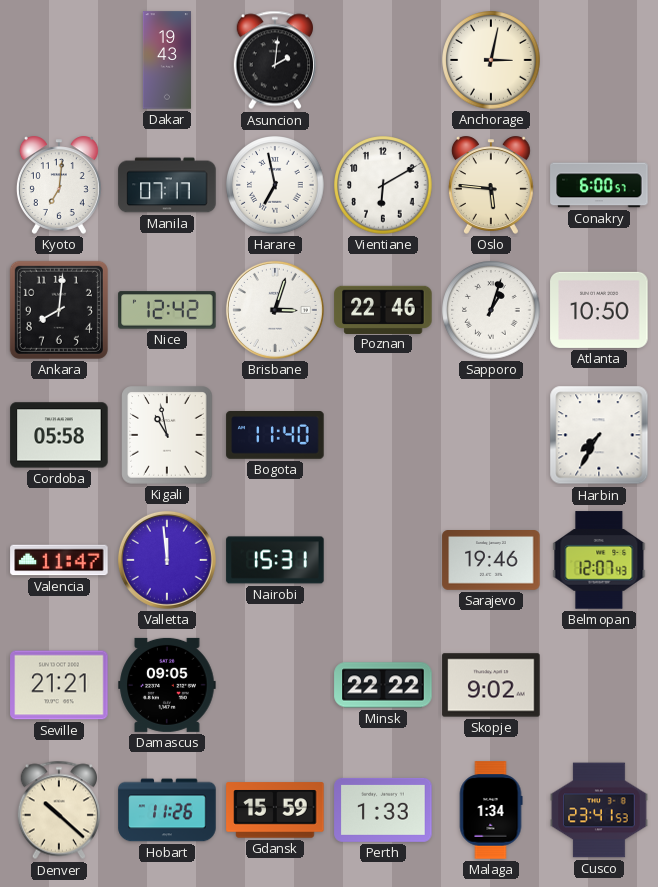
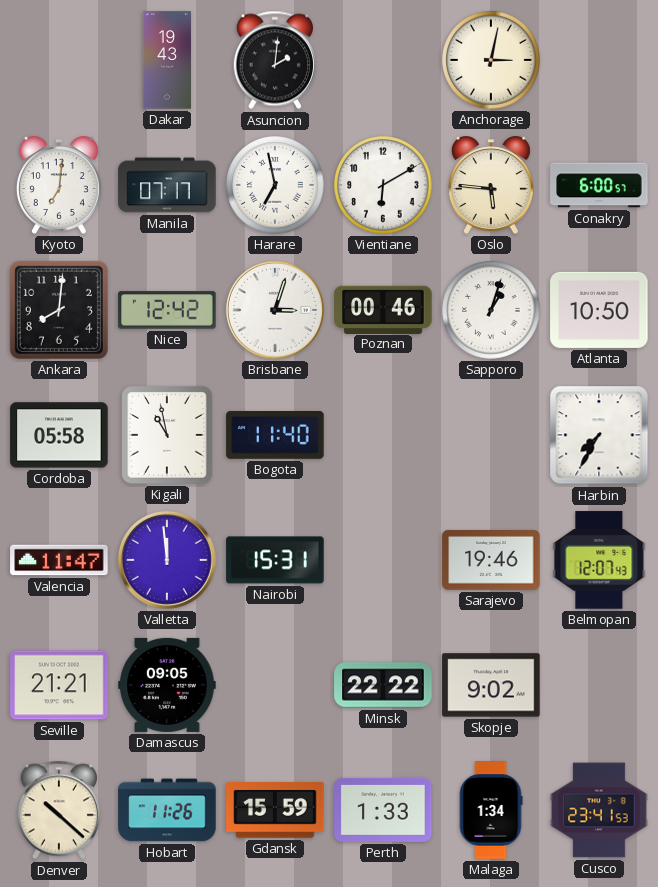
Poznan: 22:46 -> 00:46
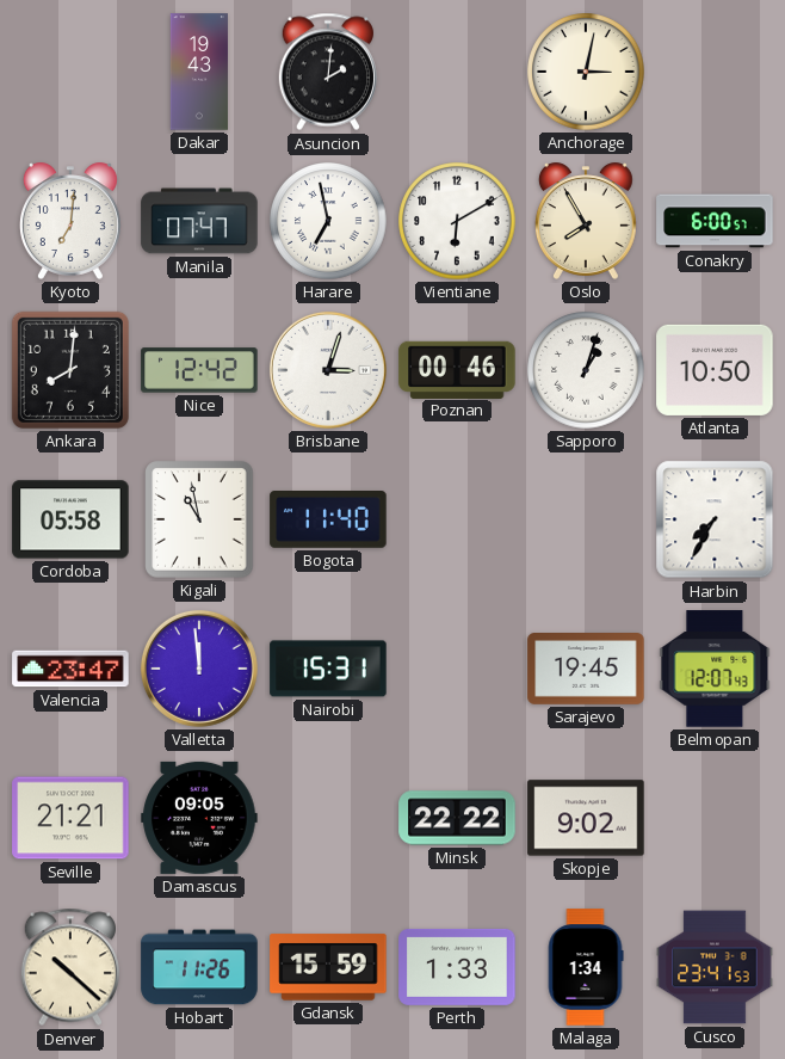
Manila: 07:17 -> 07:47
Oslo: 5:46 -> 7:55
Valencia: 11:47 -> 23:47
Sarajevo: 19:46 -> 19:45
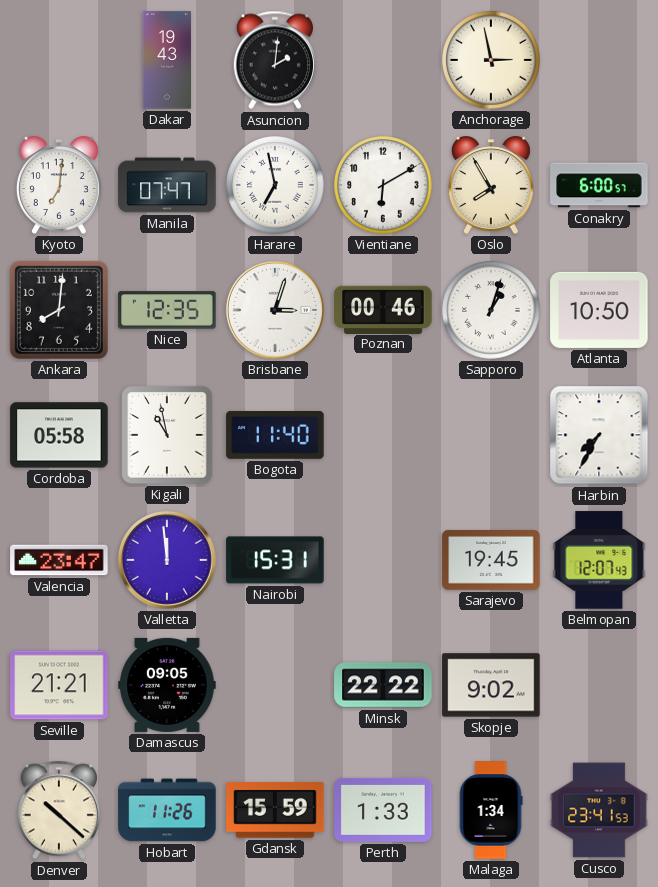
Anchorage: 3:02 -> 2:58
Nice: 12:42 -> 12:35
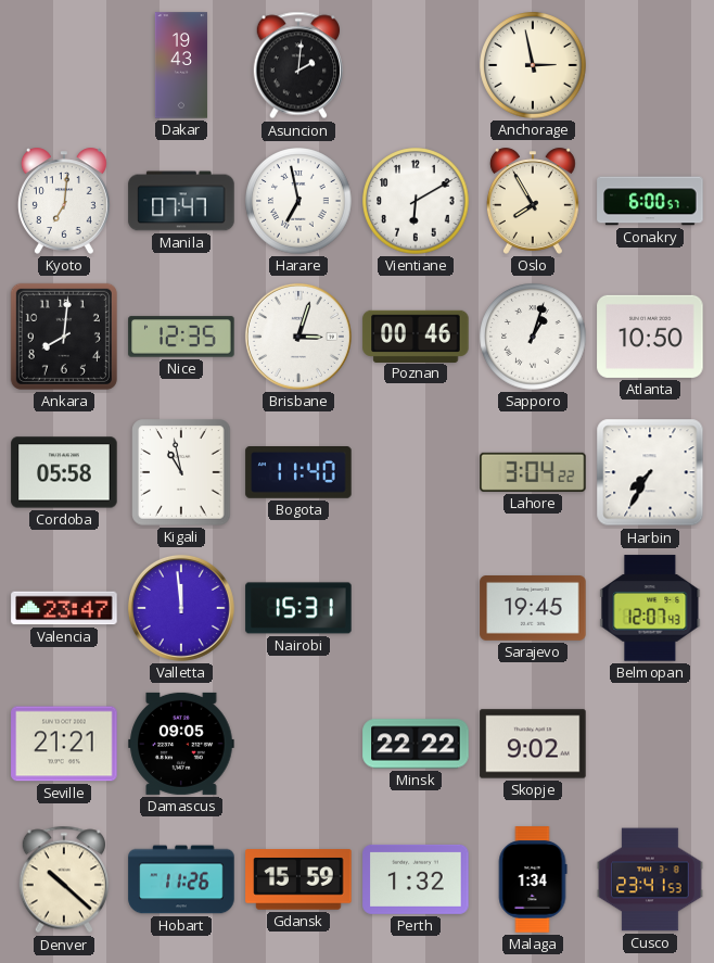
Lahore: none -> 3:04
Perth: 1:33 -> 1:32
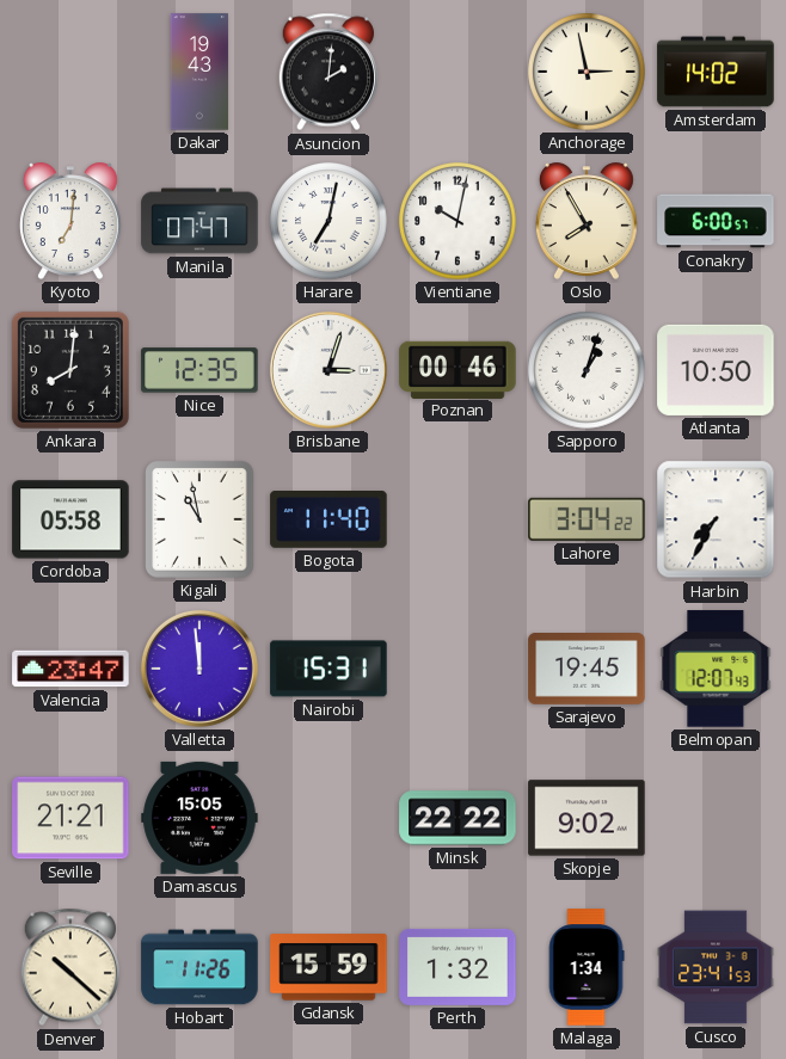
Amsterdam: none -> 14:02
Harare: 6:58 -> 7:02
Vientiane: 6:10 -> 10:02
Damascus: 09:05 -> 15:05
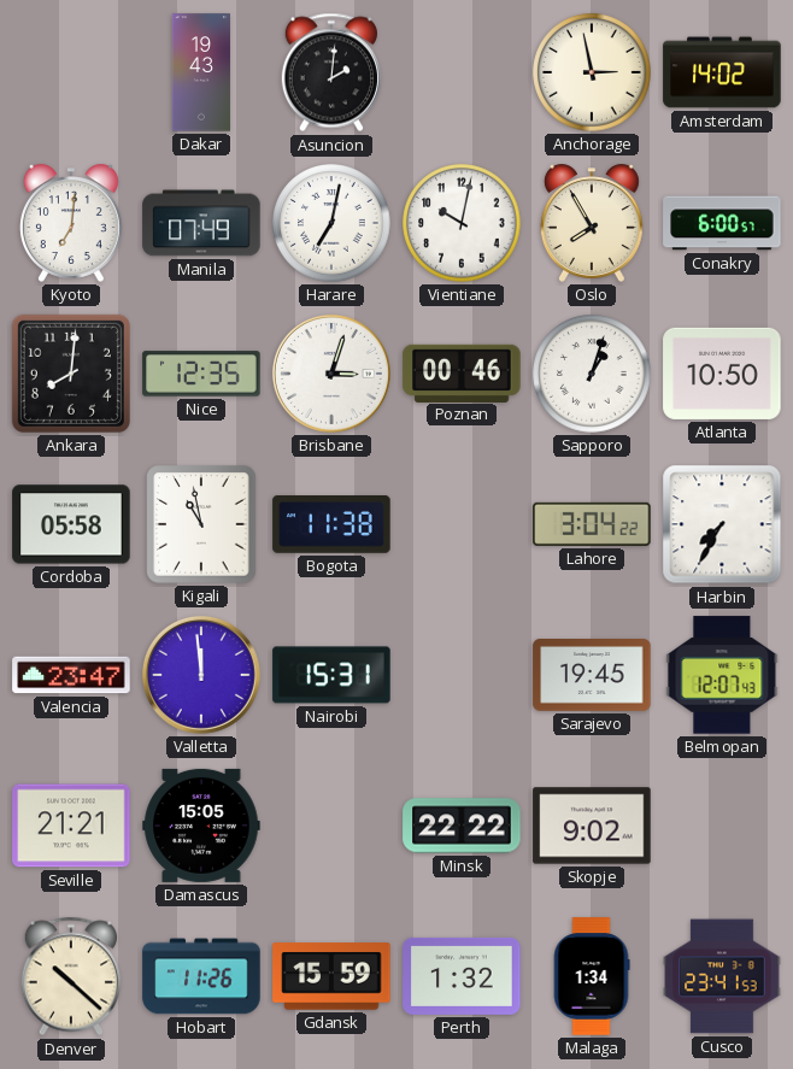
Manila: 07:47 -> 07:49
Bogota: 11:40 -> 11:38
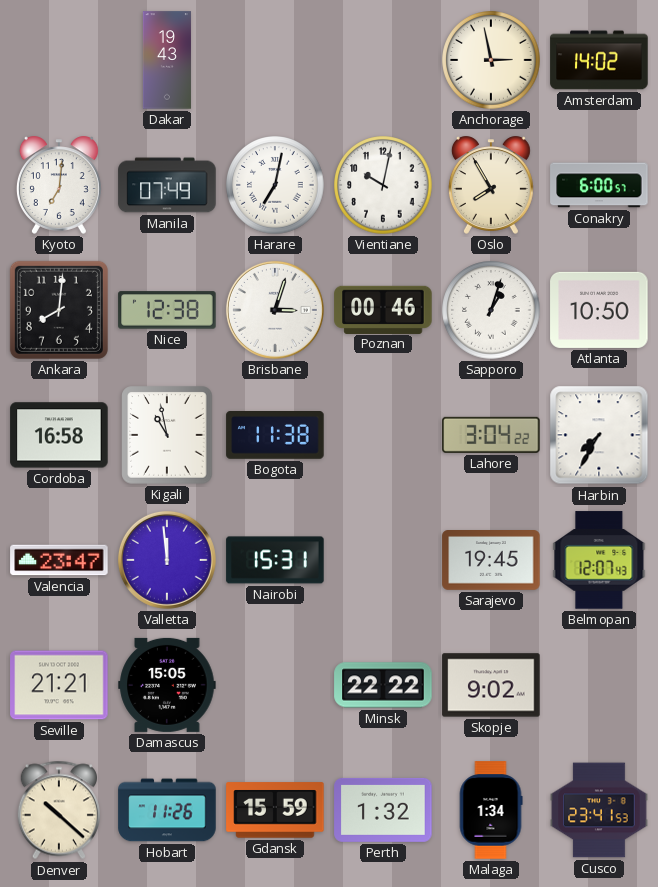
Asuncion: 2:01 -> none
Nice: 12:35 -> 12:38
Cordoba: 05:58 -> 16:58
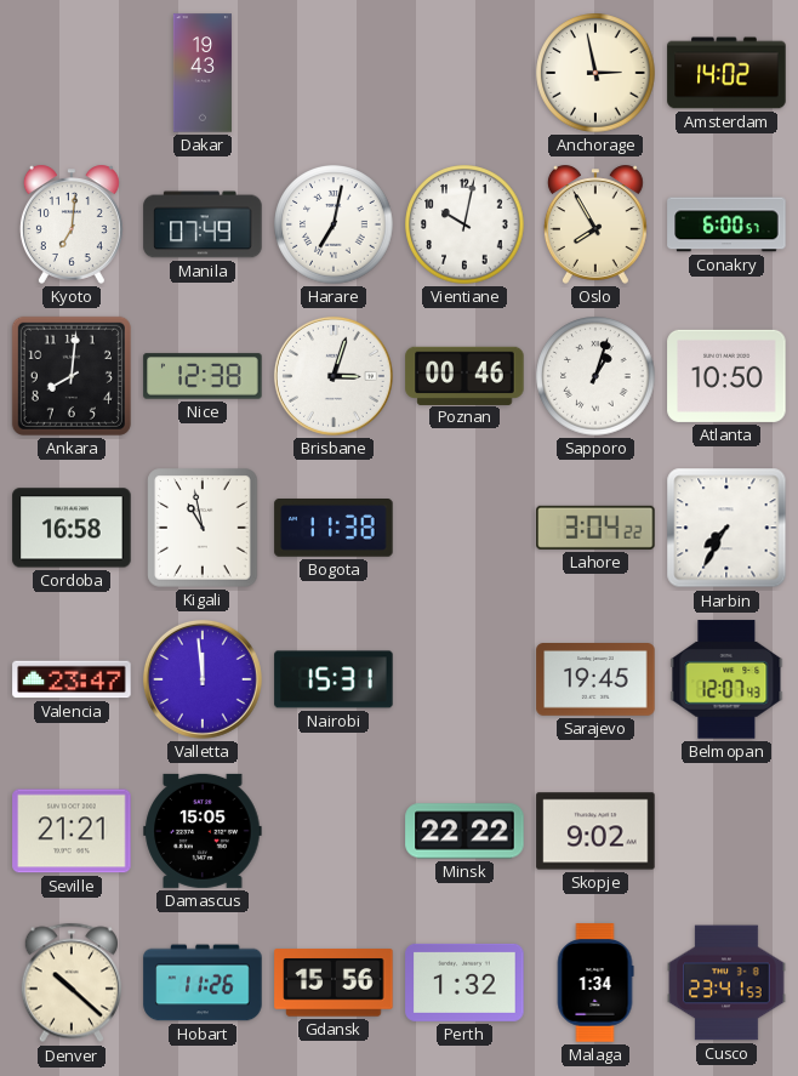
Gdansk: 15:59 -> 15:56
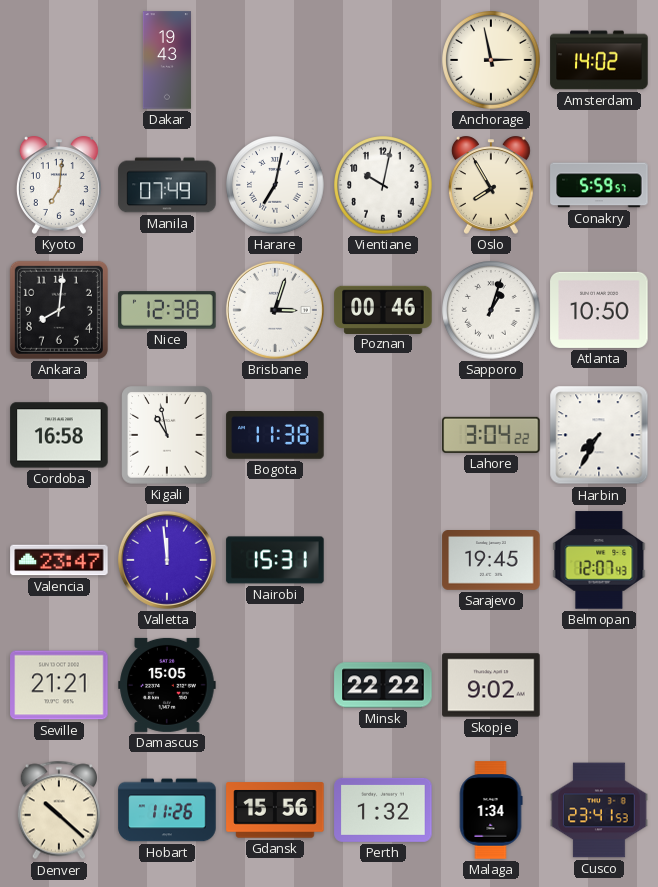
Conakry: 6:00 -> 5:59
